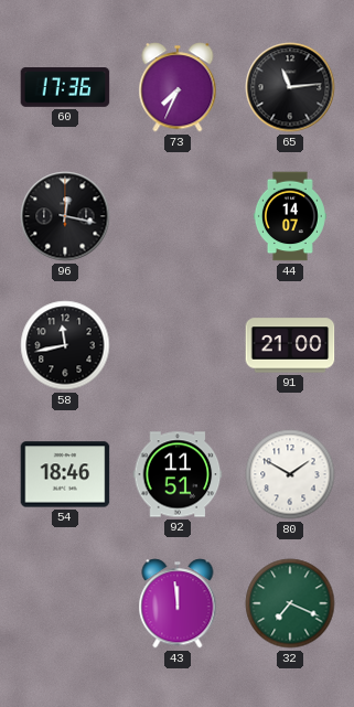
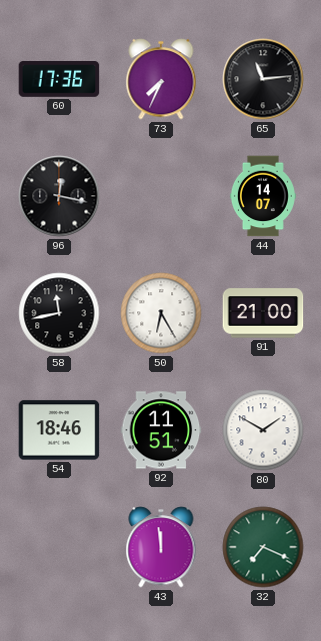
50: none -> 6:25
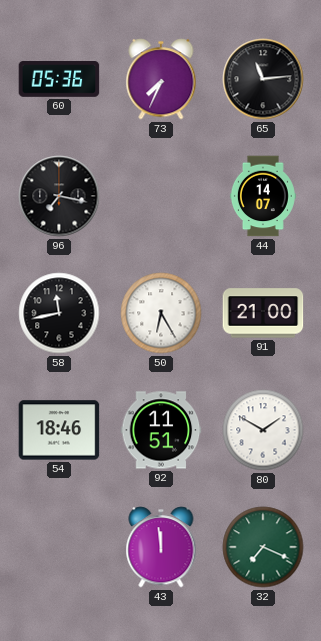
60: 17:36 -> 05:36
96: 12:17 -> 7:17
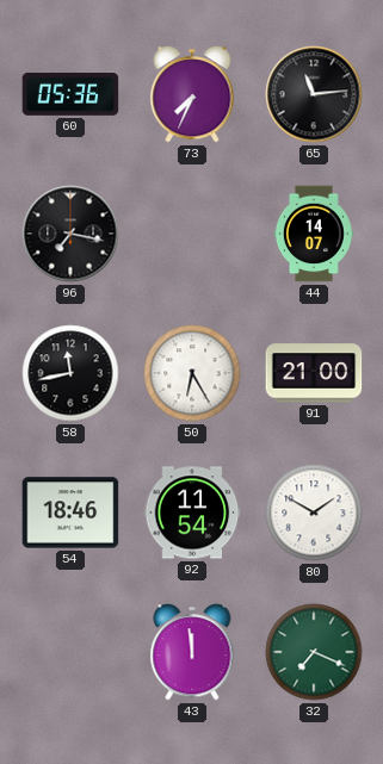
92: 11:51 -> 11:54
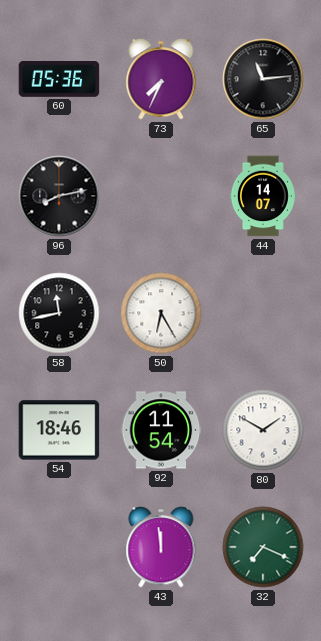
96: 7:17 -> 8:13
91: 21:00 -> none
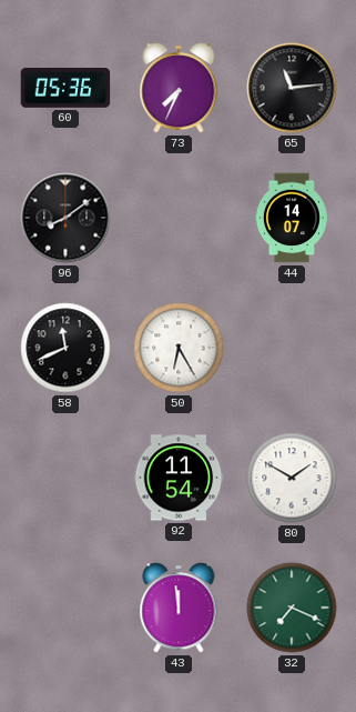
96: 8:13 -> 8:09
58: 11:43 -> 11:41
54: 18:46 -> none
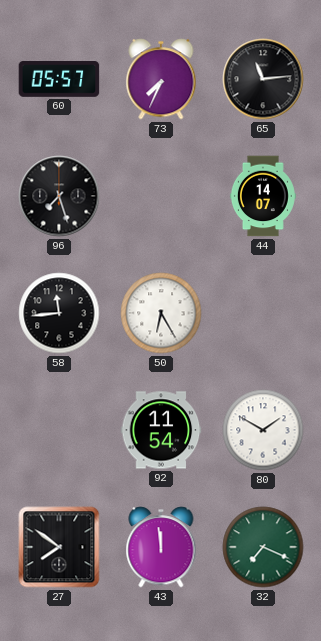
60: 05:36 -> 05:57
96: 8:09 -> 7:27
58: 11:41 -> 11:44
27: none -> 7:51
